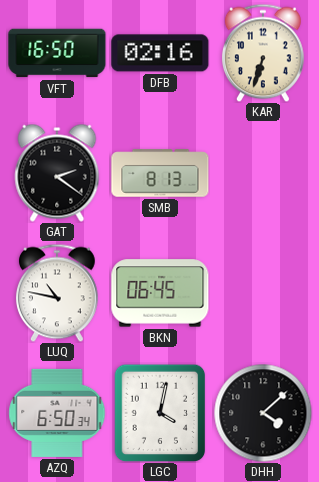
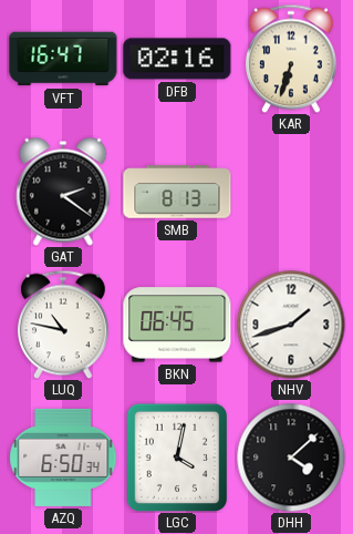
VFT: 16:50 -> 16:47
NHV: none -> 1:42
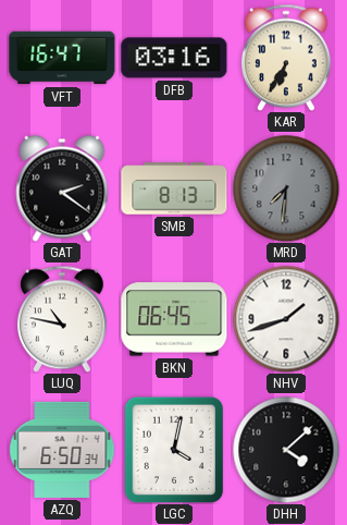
DFB: 02:16 -> 03:16
KAR: 6:33 -> 6:35
MRD: none -> 7:31
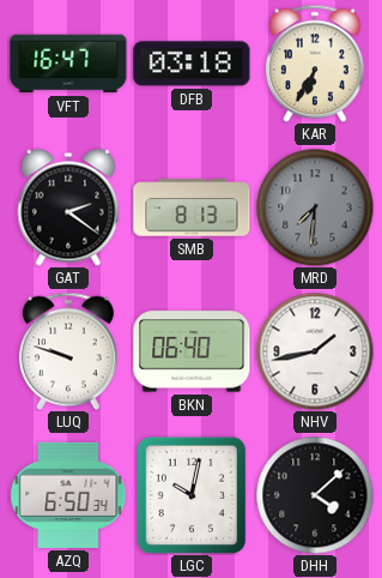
DFB: 03:16 -> 03:18
LUQ: 10:47 -> 9:48
BKN: 06:45 -> 06:40
NHV: 1:42 -> 1:43
LGC: 4:02 -> 10:02
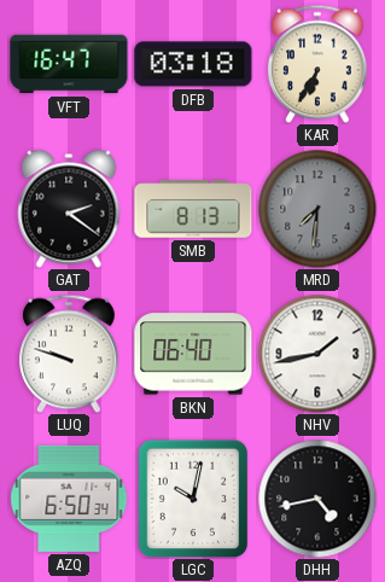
DHH: 4:08 -> 4:43
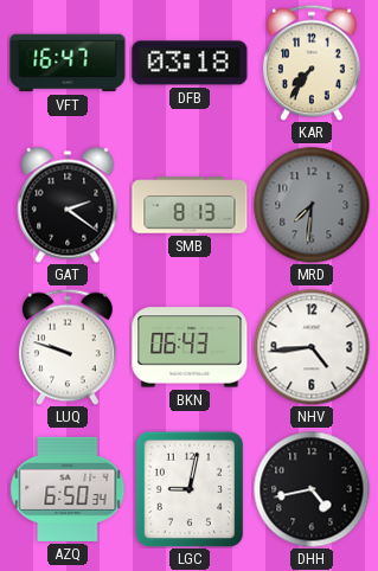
KAR: 6:35 -> 7:36
BKN: 06:40 -> 06:43
NHV: 1:43 -> 4:44
LGC: 10:02 -> 9:02
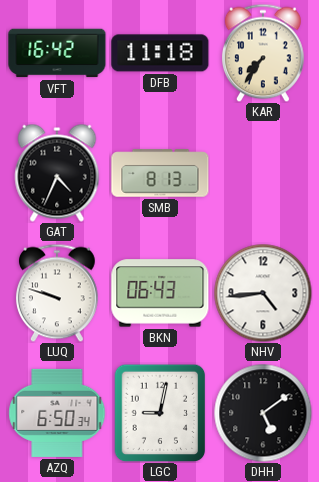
VFT: 16:47 -> 16:42
DFB: 03:18 -> 11:18
GAT: 2:21 -> 4:34
MRD: 7:31 -> none
DHH: 4:43 -> 5:09
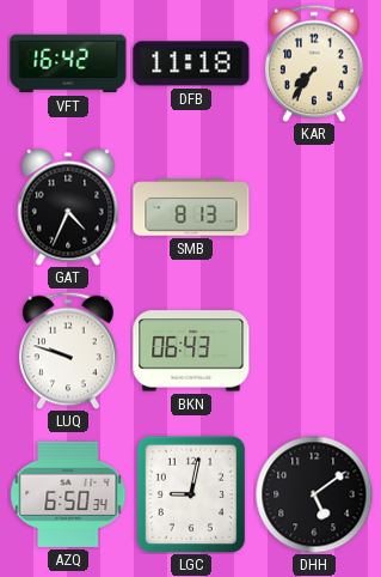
NHV: 4:44 -> none
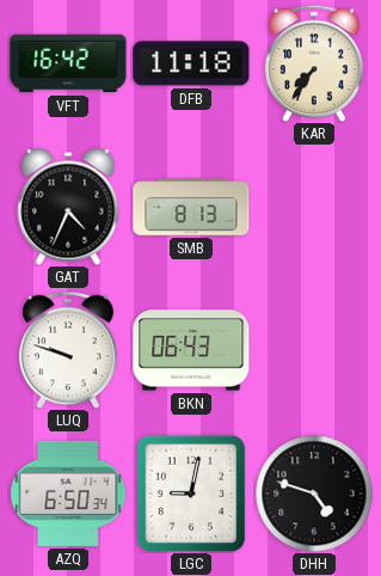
DHH: 5:09 -> 4:48
